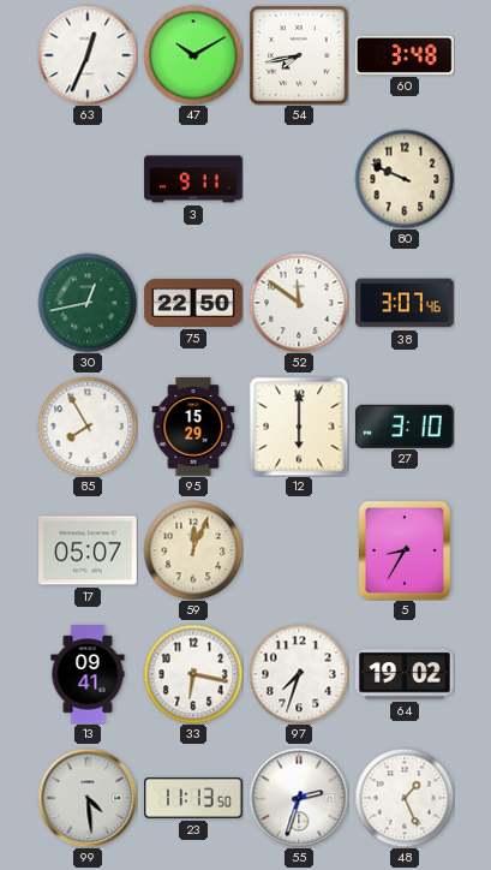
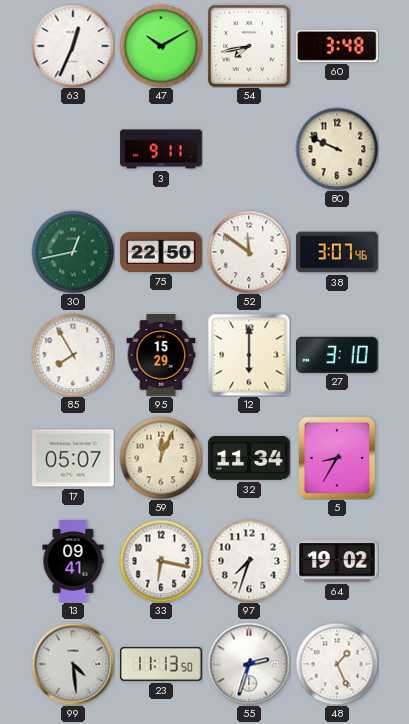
32: none -> 11:34
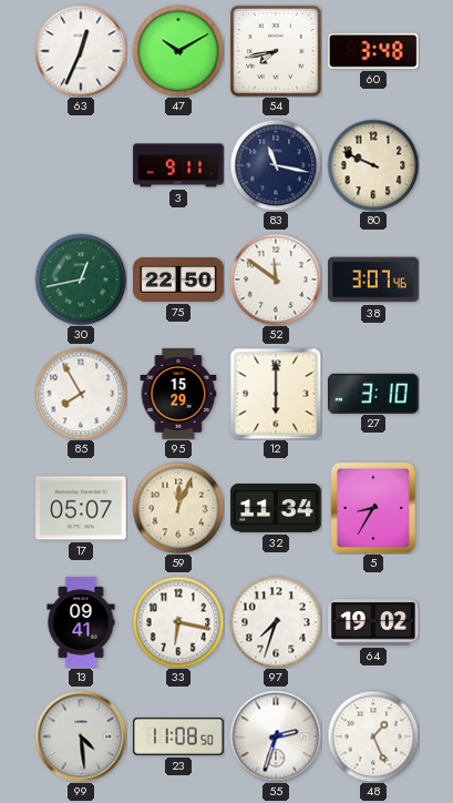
83: none -> 11:17
23: 11:13 -> 11:08
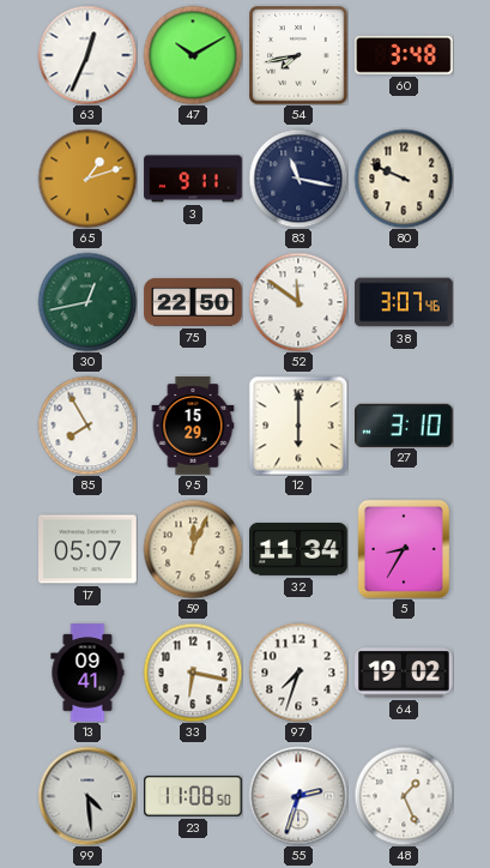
65: none -> 1:12
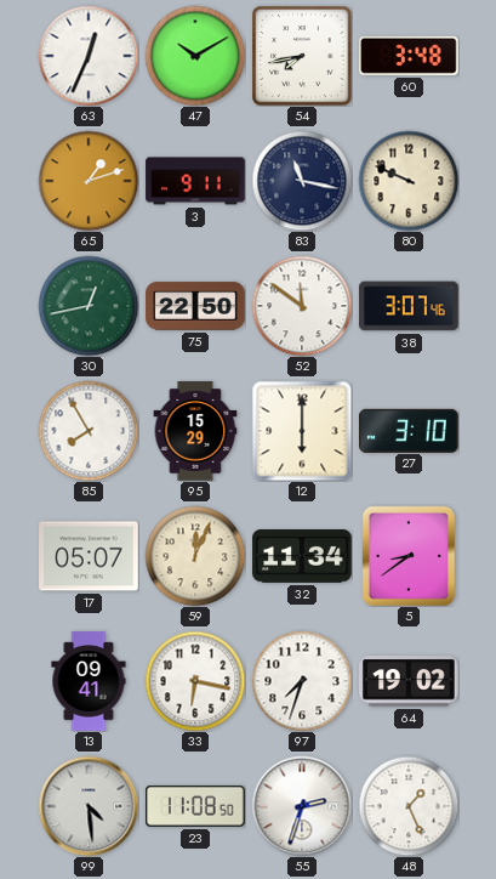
5: 8:35 -> 8:39
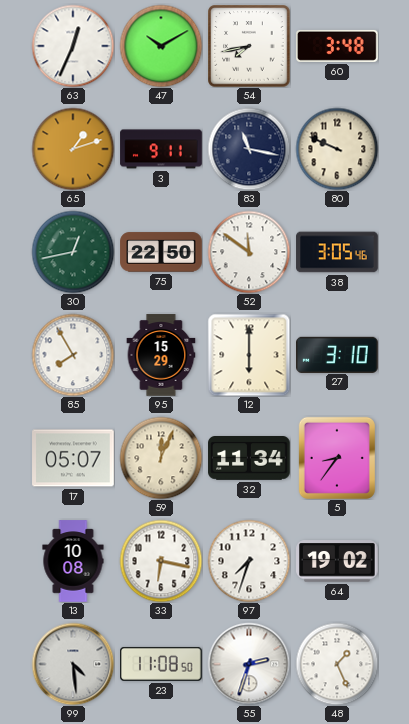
38: 3:07 -> 3:05
5: 8:39 -> 8:36
13: 09:41 -> 10:08
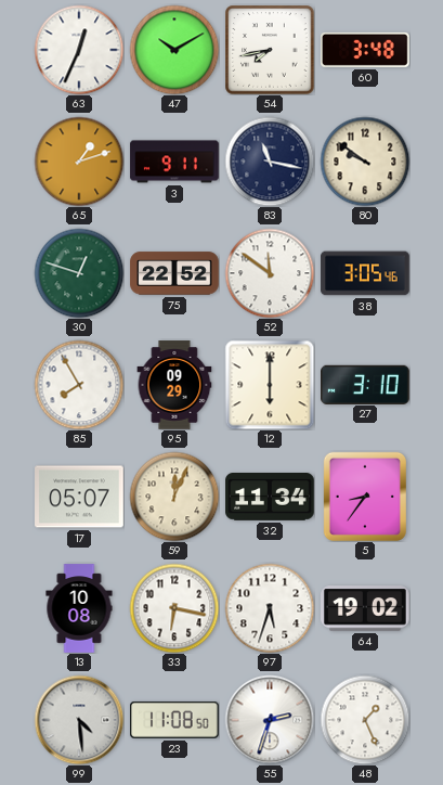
80: 9:49 -> 9:51
30: 12:43 -> 12:48
75: 22:50 -> 22:52
95: 15:29 -> 09:29
97: 7:33 -> 5:33
